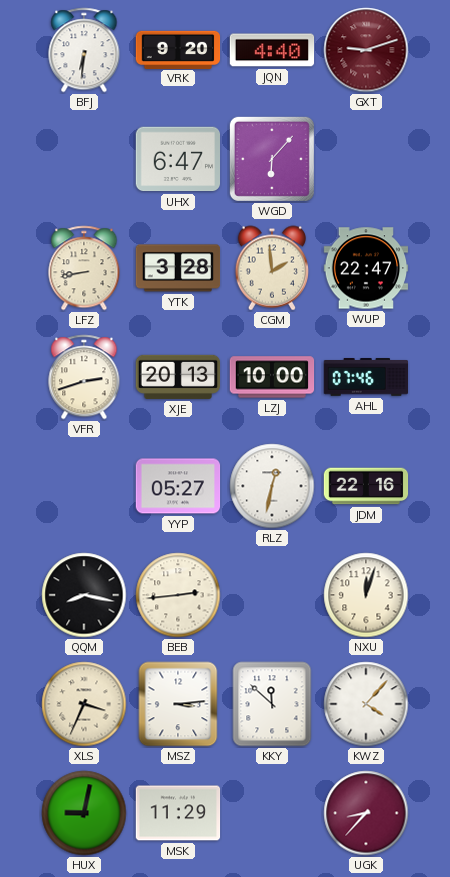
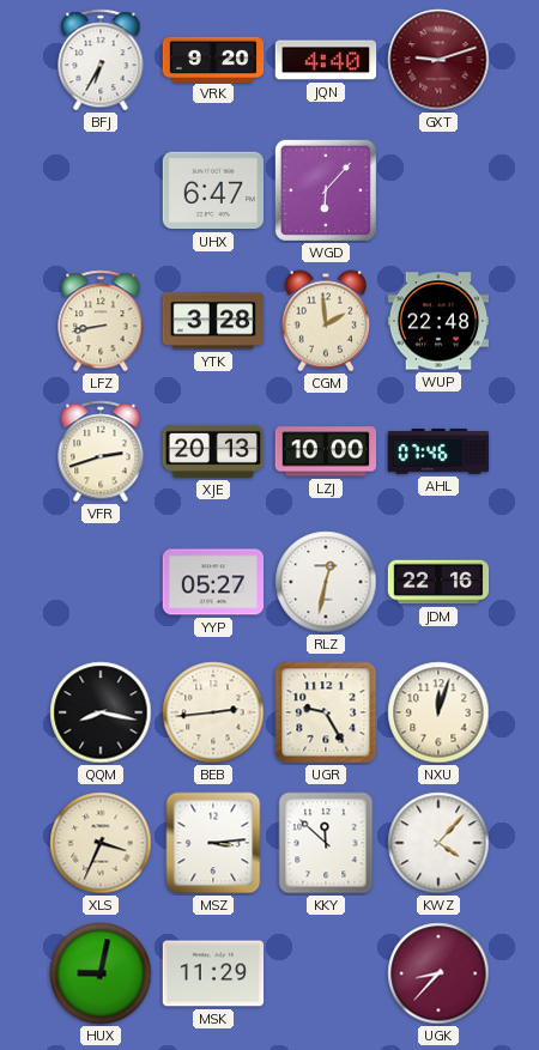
BFJ: 6:31 -> 6:35
WUP: 22:47 -> 22:48
UGR: none -> 9:25
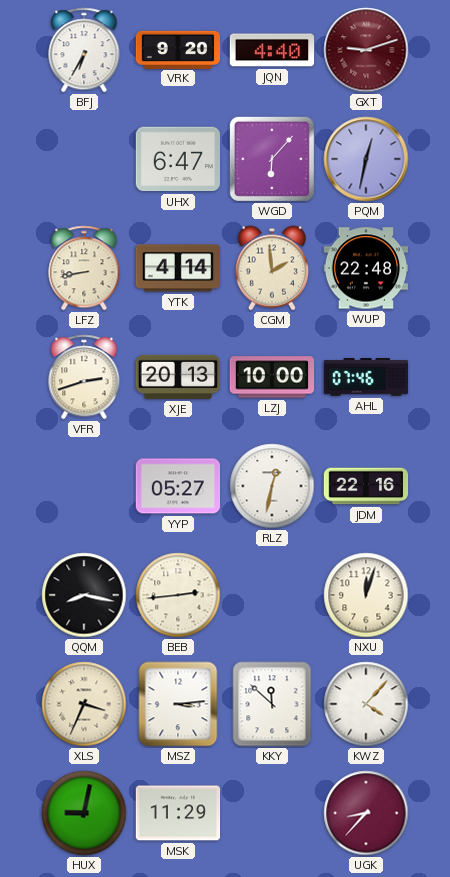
PQM: none -> 12:32
YTK: 3:28 -> 4:14
UGR: 9:25 -> none
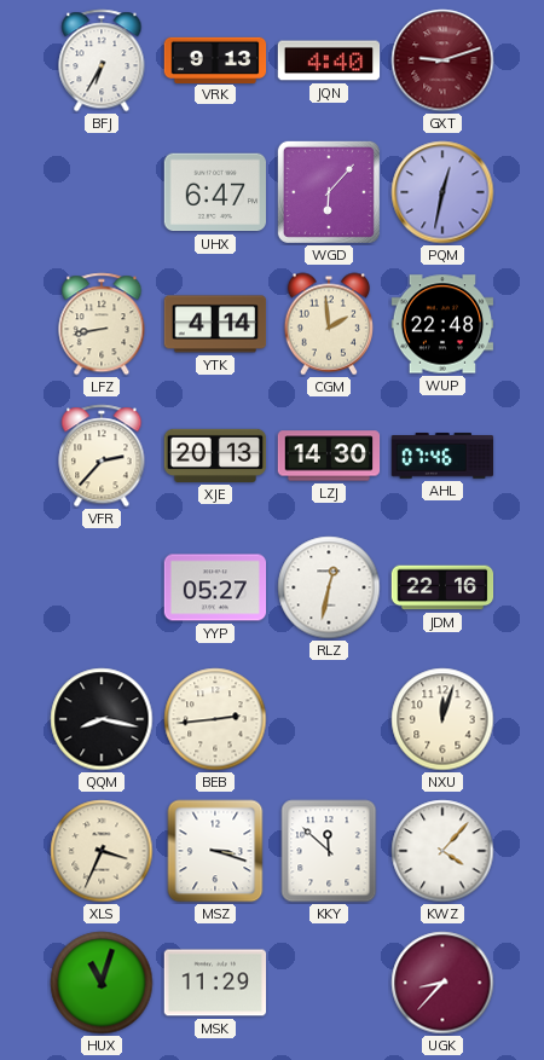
VRK: 9:20 -> 9:13
VFR: 2:42 -> 2:37
LZJ: 10:00 -> 14:30
MSZ: 3:14 -> 3:18
HUX: 9:02 -> 11:03
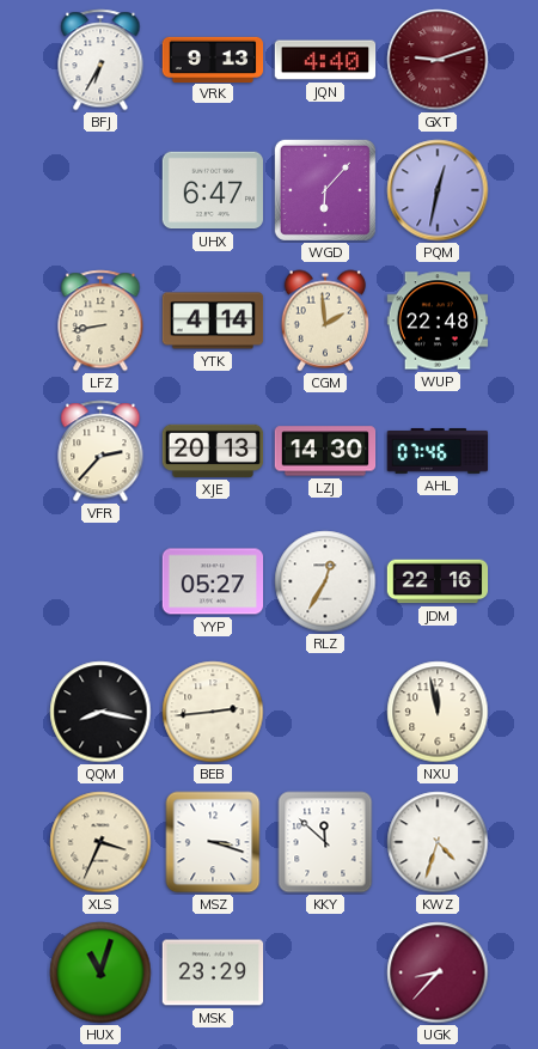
RLZ: 12:32 -> 12:35
NXU: 12:03 -> 11:58
KWZ: 4:07 -> 4:33
MSK: 11:29 -> 23:29
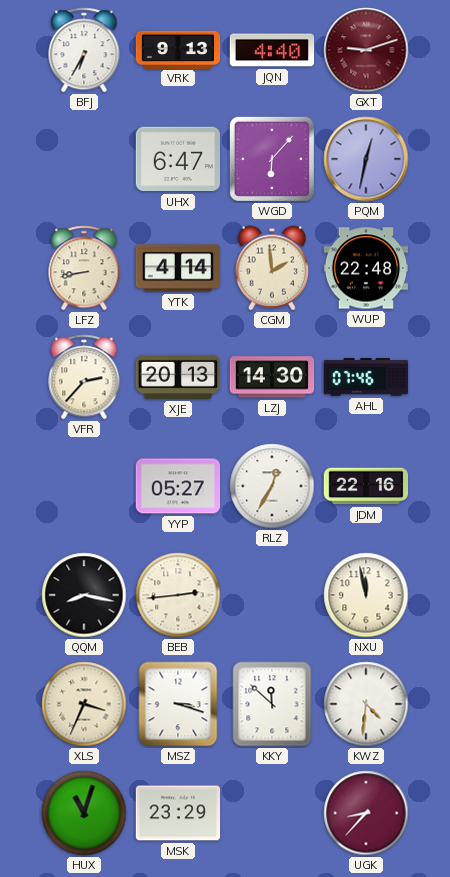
KWZ: 4:33 -> 4:31
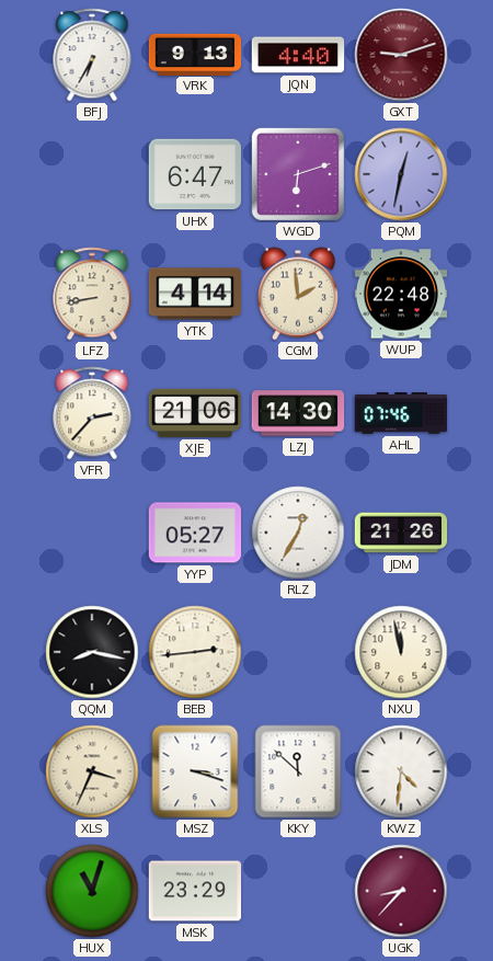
WGD: 6:07 -> 6:12
XJE: 20:13 -> 21:06
JDM: 22:16 -> 21:26
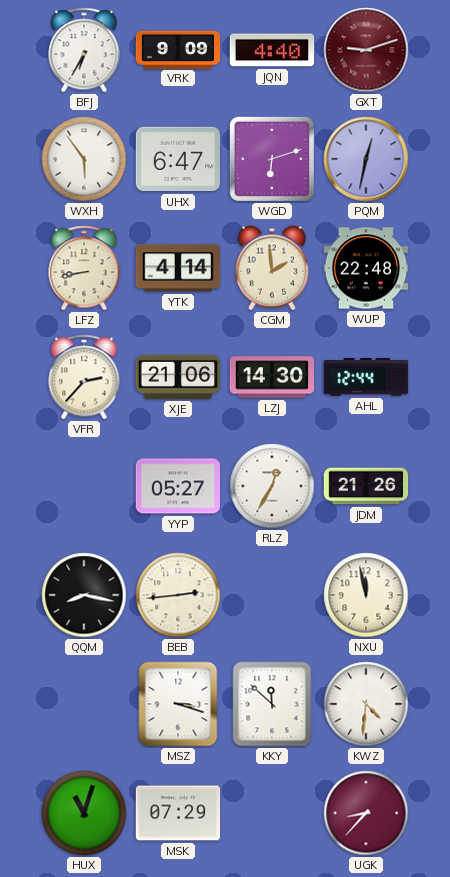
VRK: 9:13 -> 9:09
WXH: none -> 5:54
AHL: 07:46 -> 12:44
XLS: 3:34 -> none
MSK: 23:29 -> 07:29
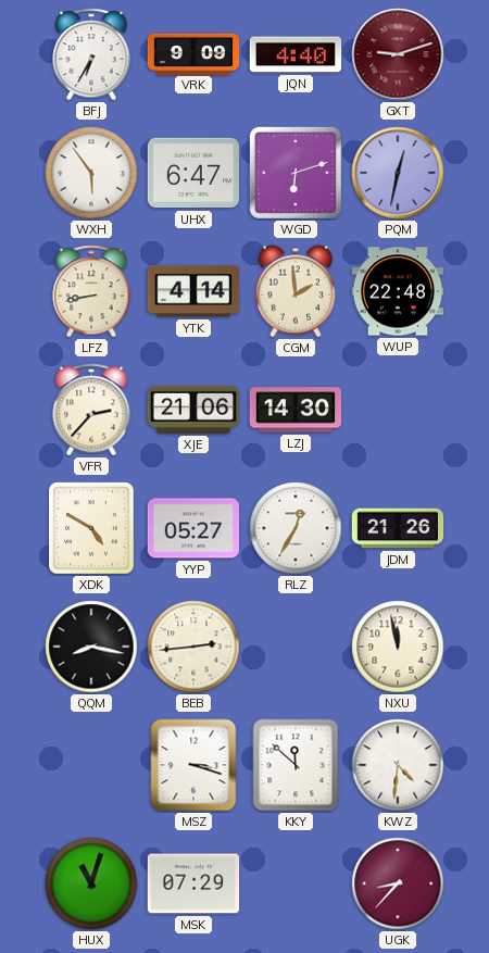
AHL: 12:44 -> none
XDK: none -> 4:50
